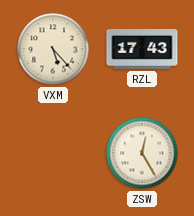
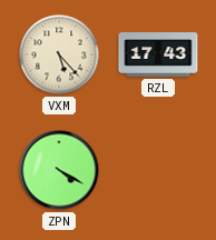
ZPN: none -> 4:20
ZSW: 12:25 -> none
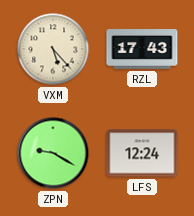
ZPN: 4:20 -> 9:20
LFS: none -> 12:24
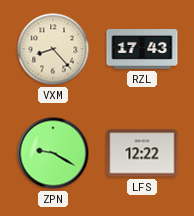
VXM: 5:23 -> 8:23
LFS: 12:24 -> 12:22
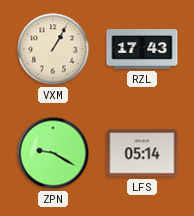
VXM: 8:23 -> 1:05
LFS: 12:22 -> 05:14
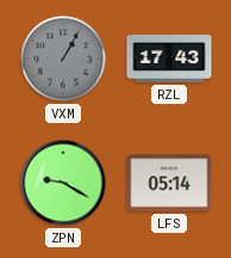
VXM dial: cream -> grey
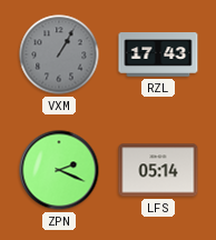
ZPN: 9:20 -> 2:19
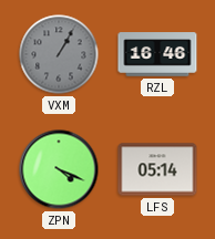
RZL: 17:43 -> 16:46
ZPN: 2:19 -> 4:19
